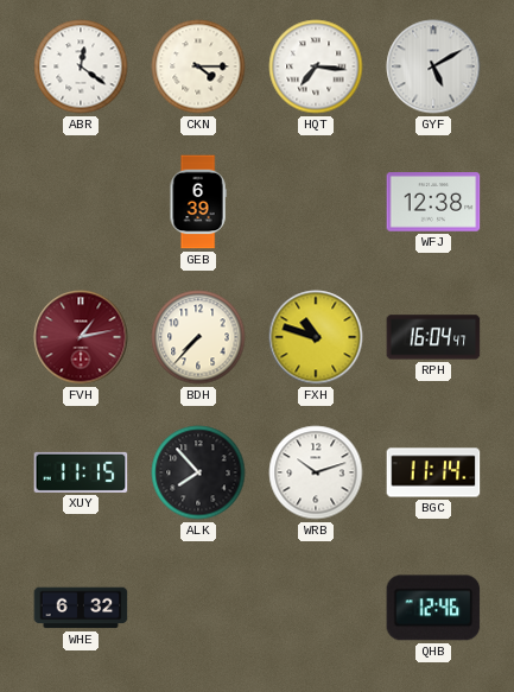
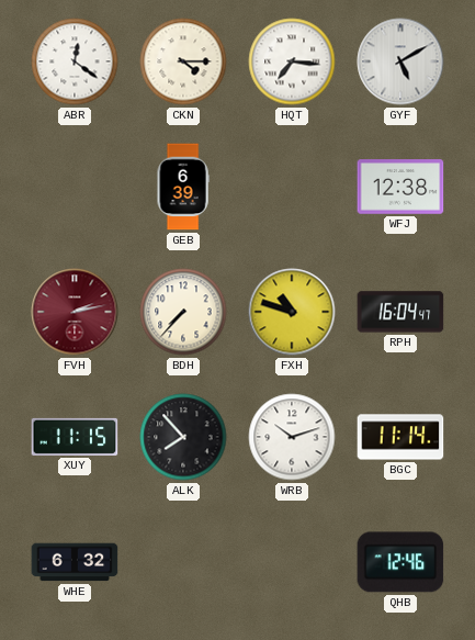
FVH: 1:13 -> 2:13
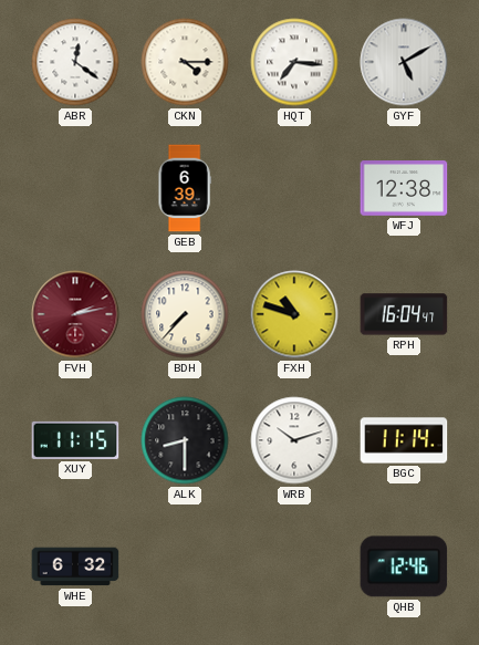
ALK: 7:53 -> 8:30
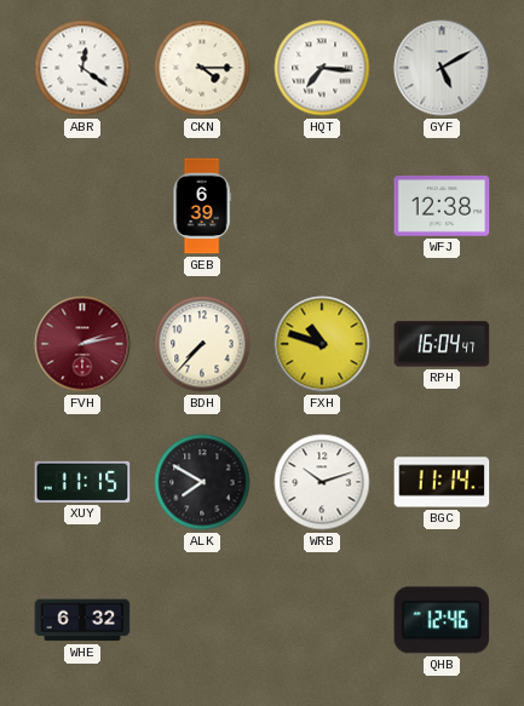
ALK: 8:30 -> 7:50
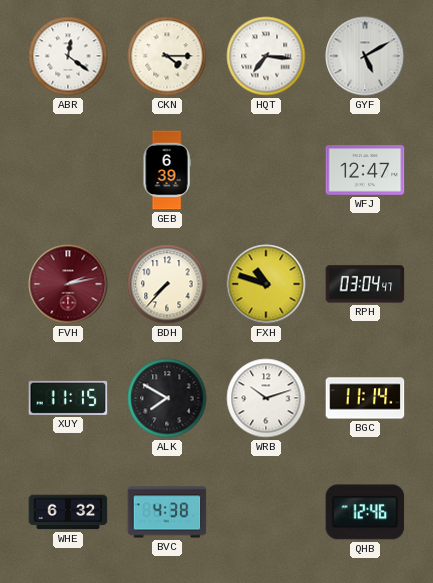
WFJ: 12:38 -> 12:47
RPH: 16:04 -> 03:04
BVC: none -> 4:38
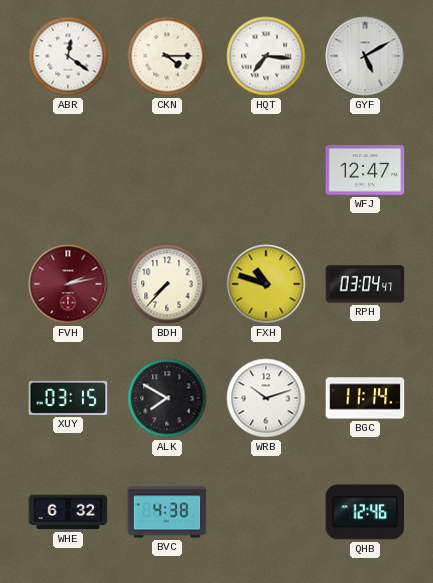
GEB: 6:39 -> none
XUY: 11:15 -> 03:15
